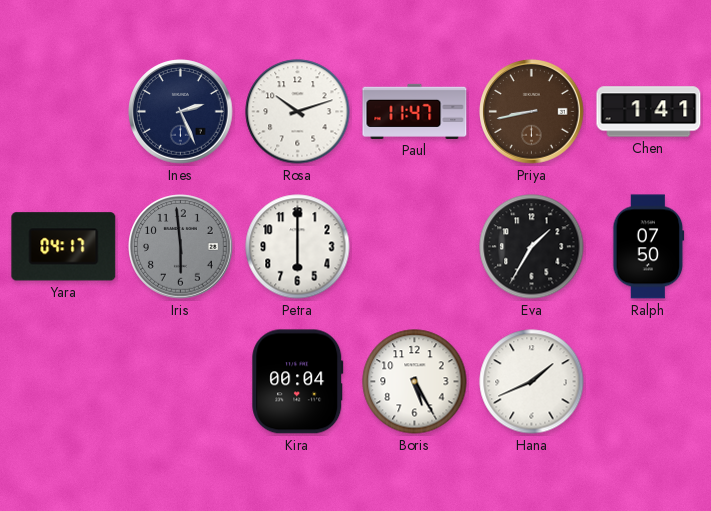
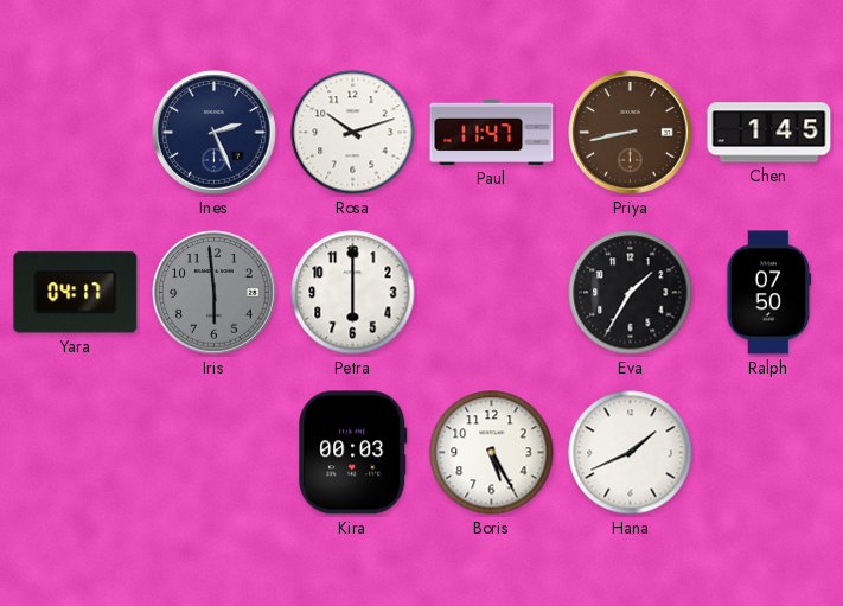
Chen: 1:41 -> 1:45
Kira: 00:04 -> 00:03
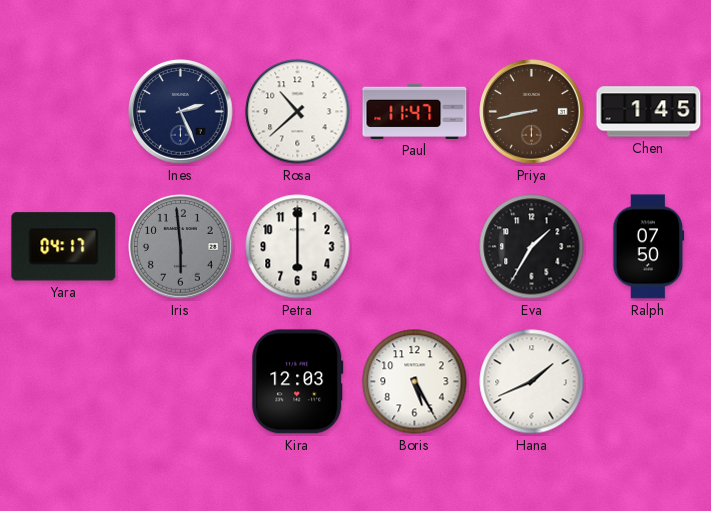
Rosa: 10:12 -> 10:38
Kira: 00:03 -> 12:03
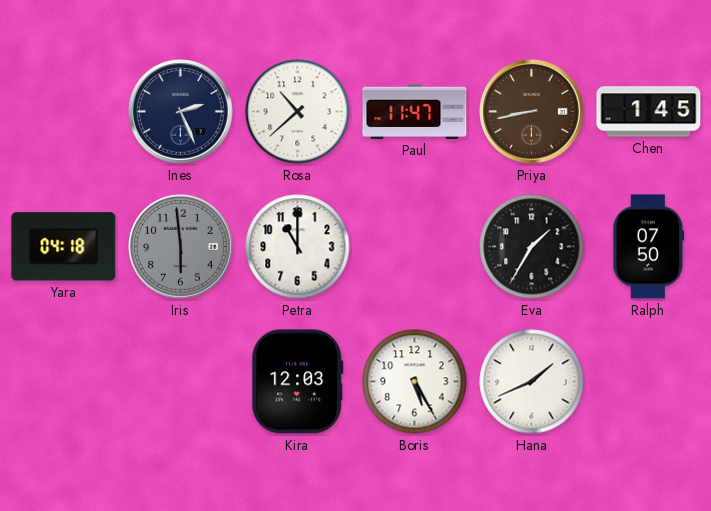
Yara: 04:17 -> 04:18
Petra: 6:00 -> 11:00
